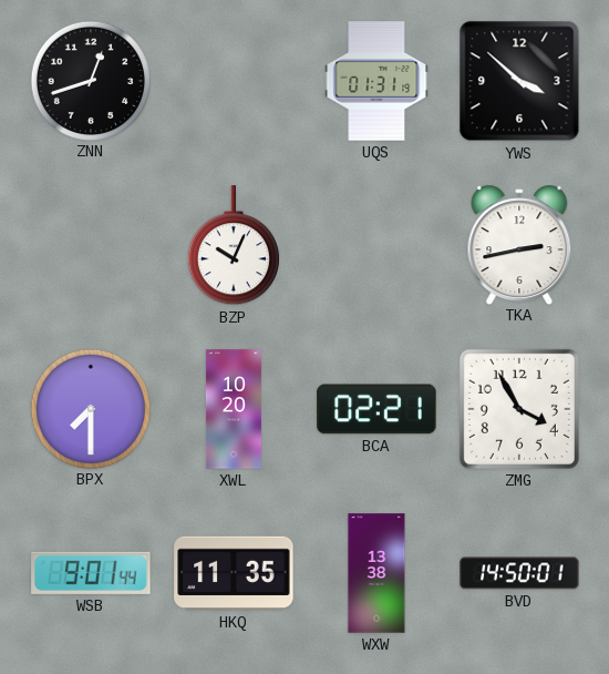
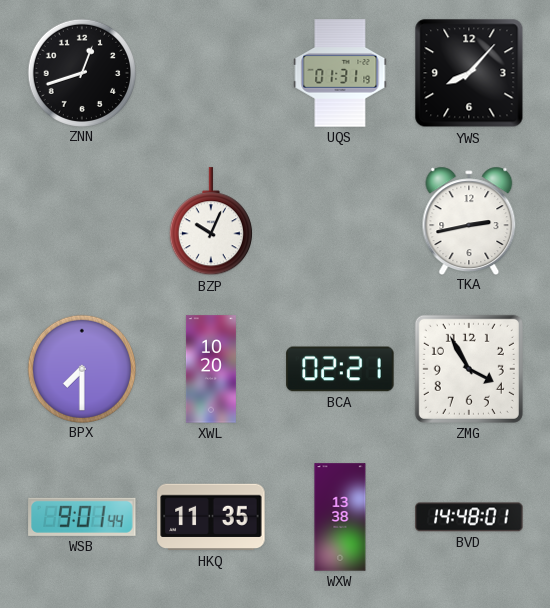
YWS: 3:52 -> 8:07
BVD: 14:50 -> 14:48
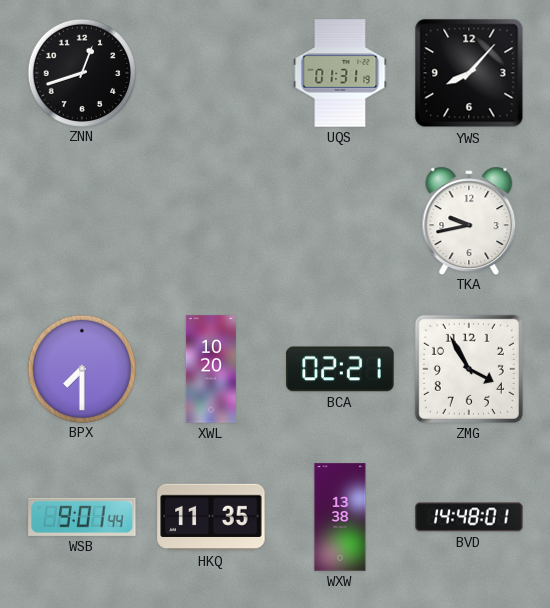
BZP: 10:04 -> none
TKA: 2:43 -> 9:43
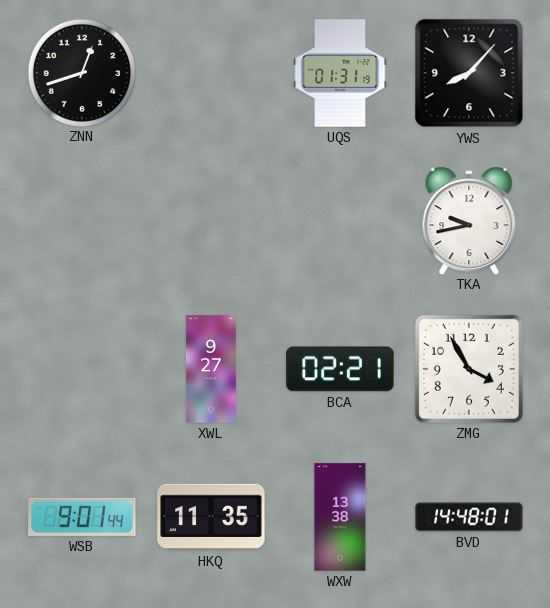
BPX: 7:30 -> none
XWL: 10:20 -> 9:27
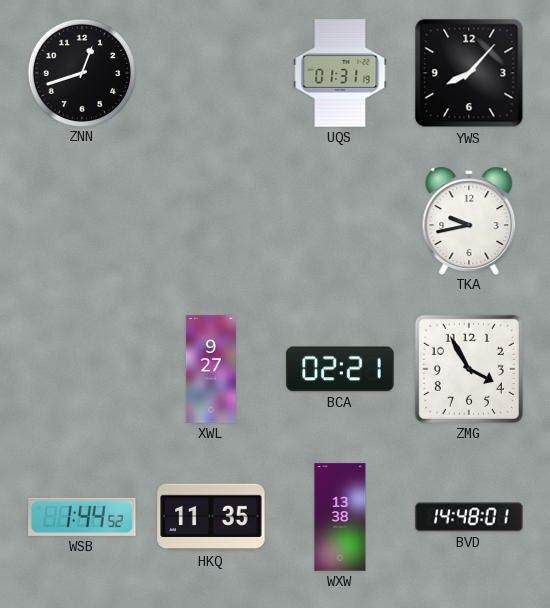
WSB: 9:01 -> 1:44
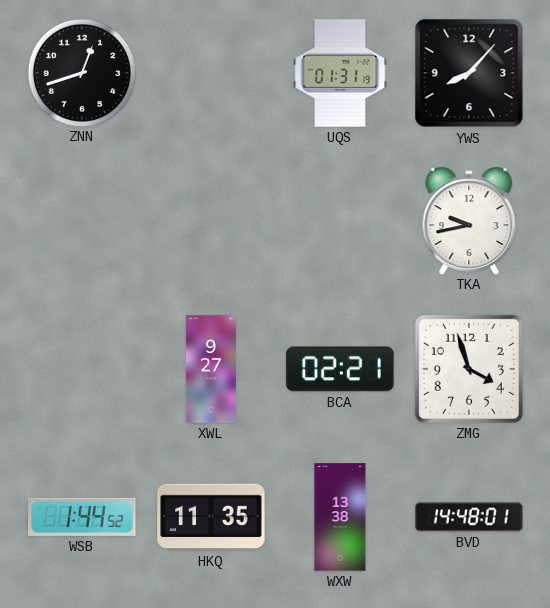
ZMG: 3:55 -> 3:57
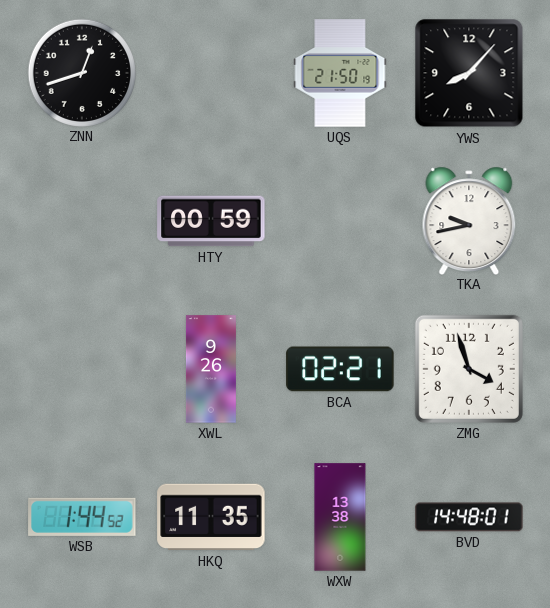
UQS: 01:31 -> 21:50
HTY: none -> 00:59
XWL: 9:27 -> 9:26
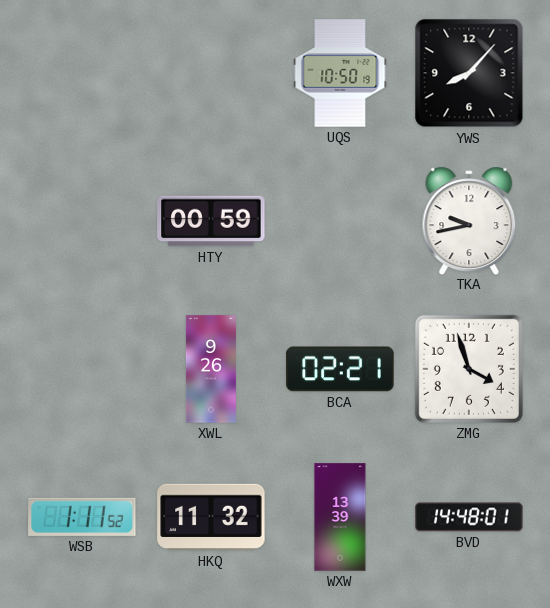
ZNN: 12:42 -> none
UQS: 21:50 -> 10:50
WSB: 1:44 -> 1:11
HKQ: 11:35 -> 11:32
WXW: 13:38 -> 13:39
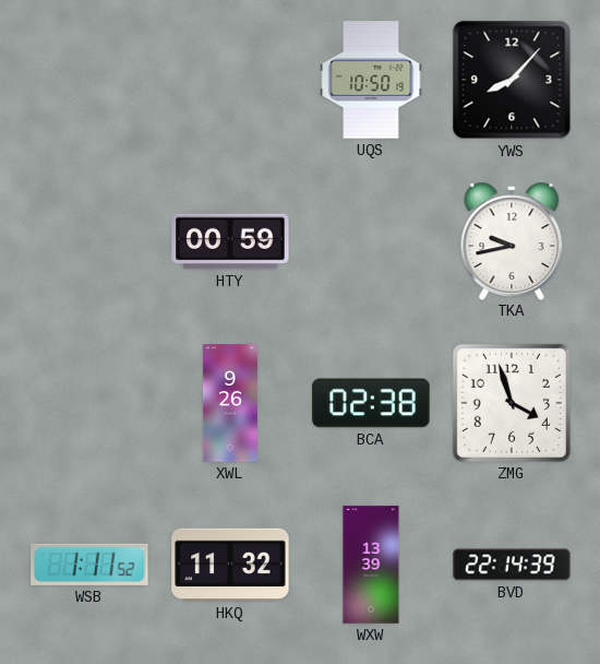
BCA: 02:21 -> 02:38
BVD: 14:48 -> 22:14
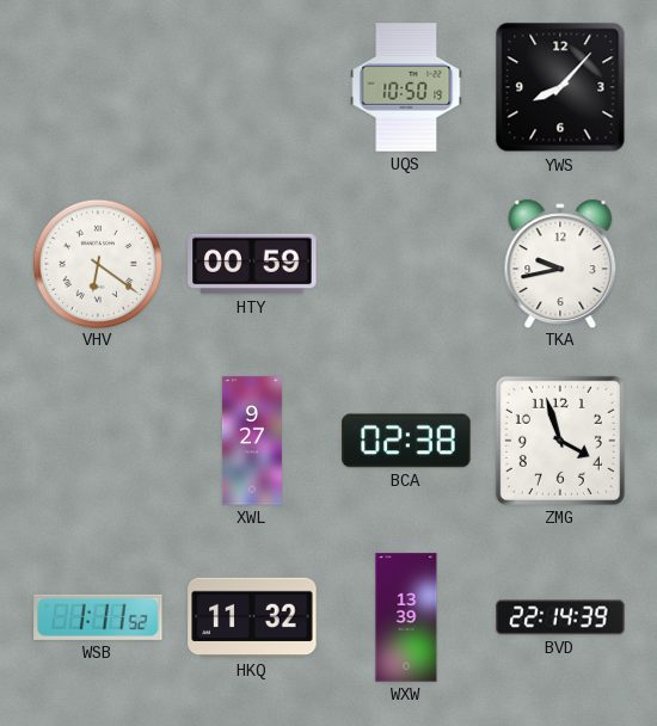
VHV: none -> 6:21
XWL: 9:26 -> 9:27
